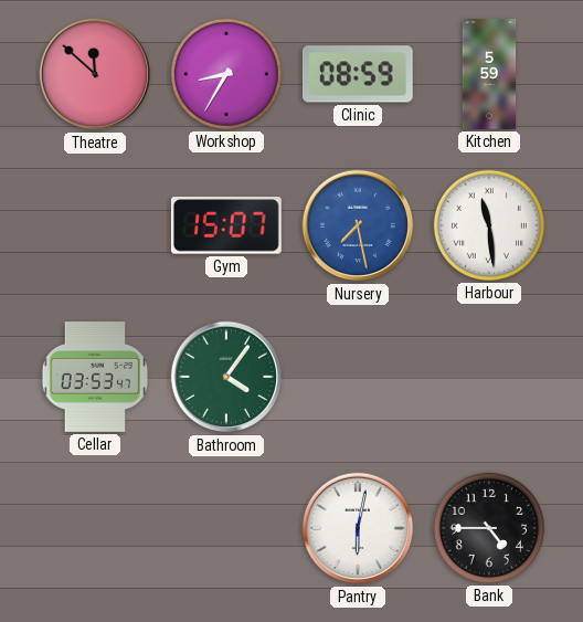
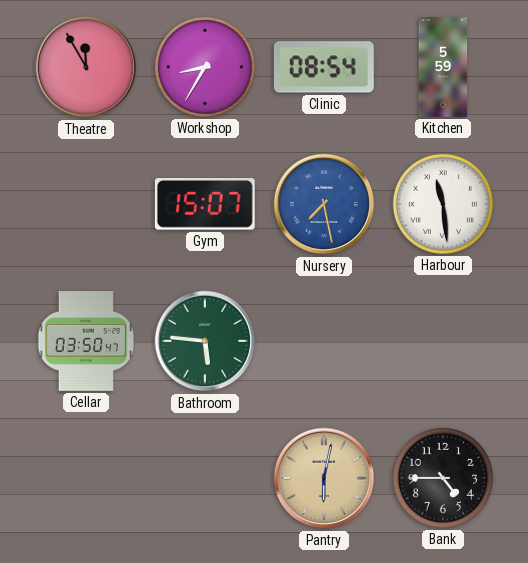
Theatre: 11:52 -> 11:55
Clinic: 08:59 -> 08:54
Cellar: 03:53 -> 03:50
Bathroom: 4:06 -> 5:46
Pantry dial: white -> champagne
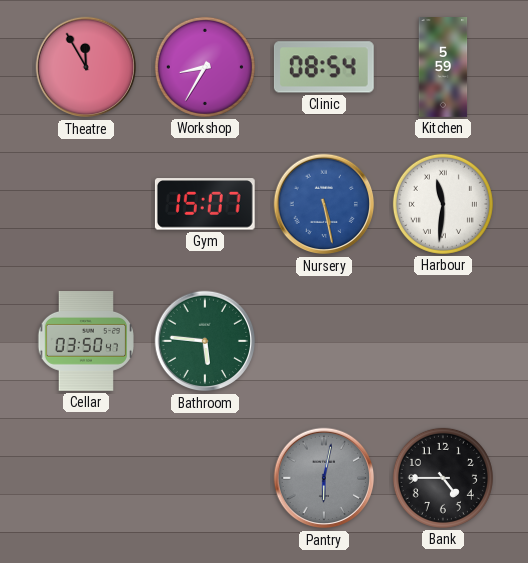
Nursery: 7:28 -> 5:28
Harbour: 11:29 -> 11:31
Pantry dial: champagne -> grey
